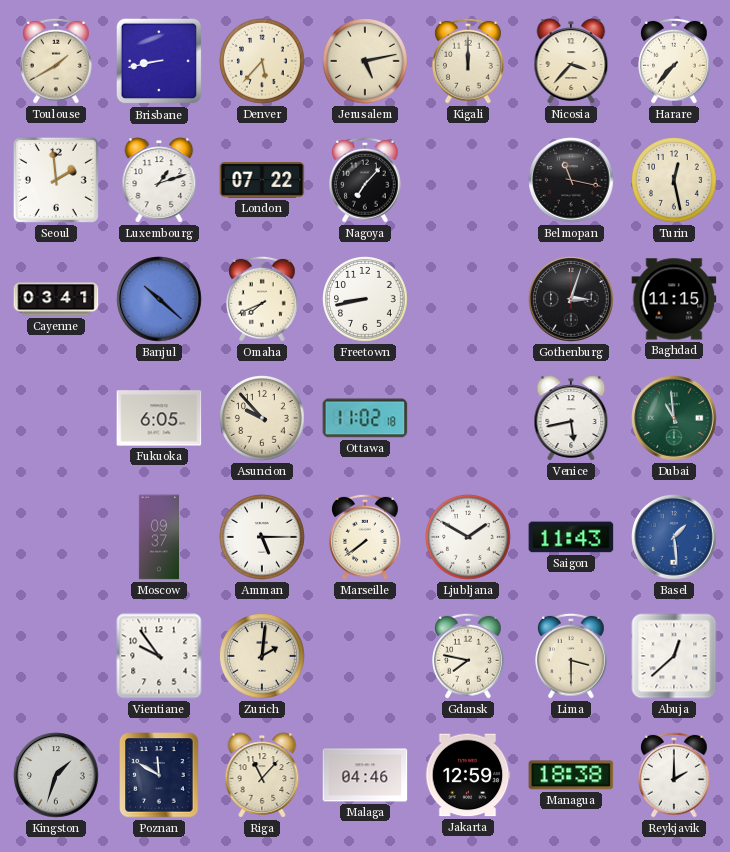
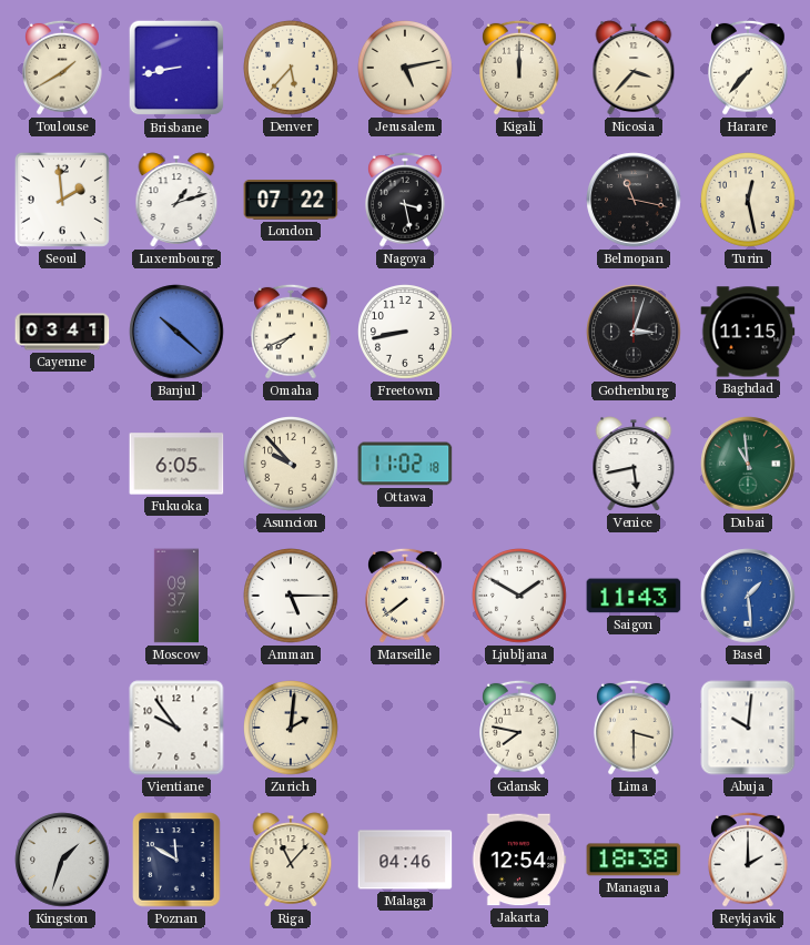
Nagoya: 7:07 -> 3:28
Abuja: 12:38 -> 10:01
Jakarta: 12:59 -> 12:54
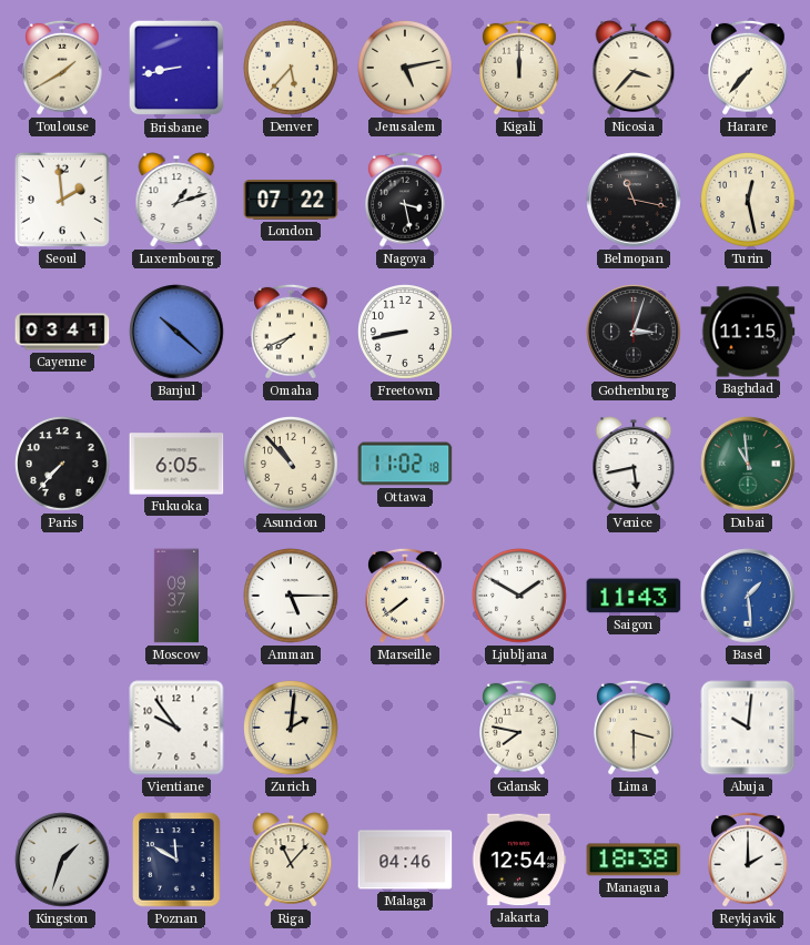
Paris: none -> 7:37
Asuncion: 9:53 -> 10:53
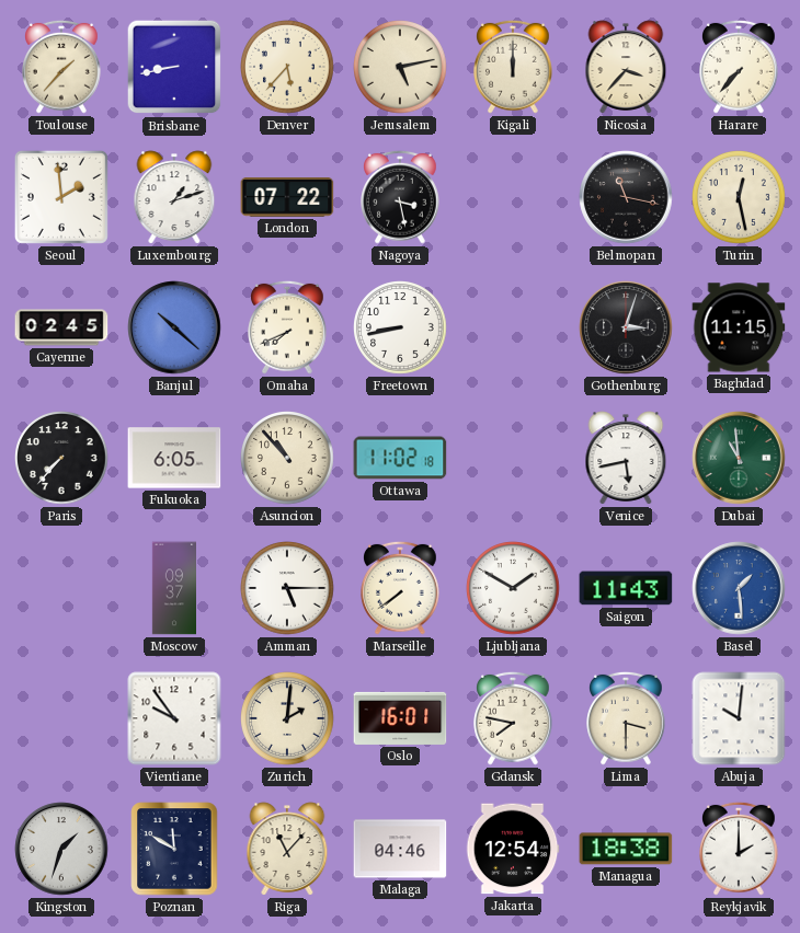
Toulouse: 1:40 -> 1:37
Cayenne: 03:41 -> 02:45
Oslo: none -> 16:01
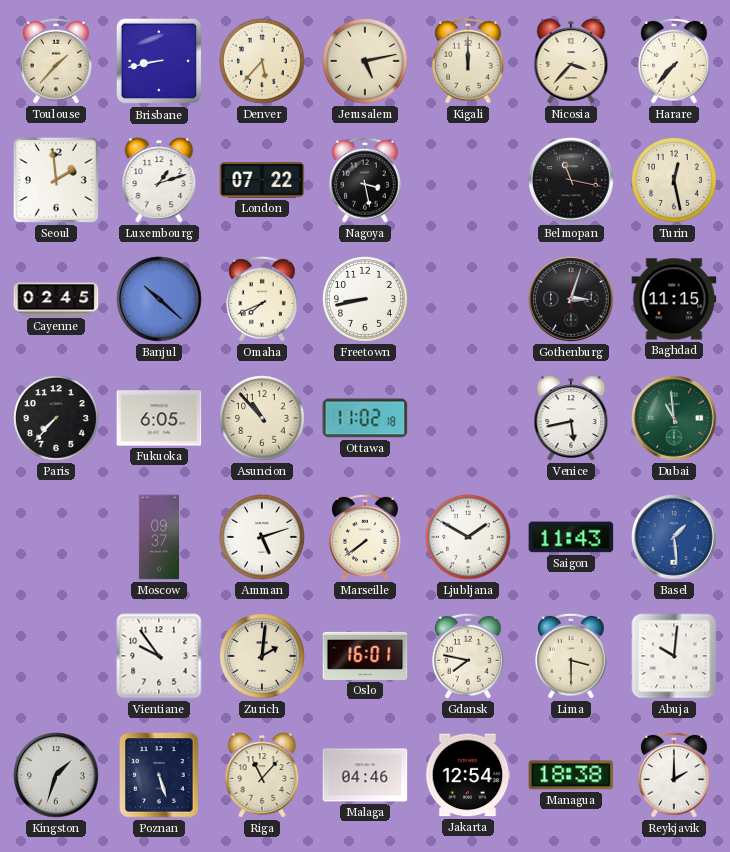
Amman: 5:15 -> 5:12
Poznan: 11:50 -> 5:27
